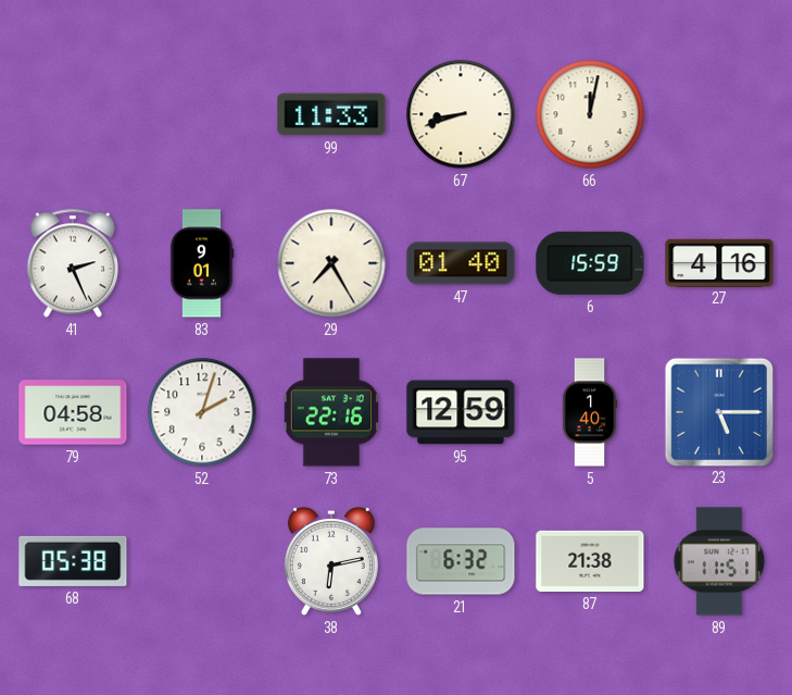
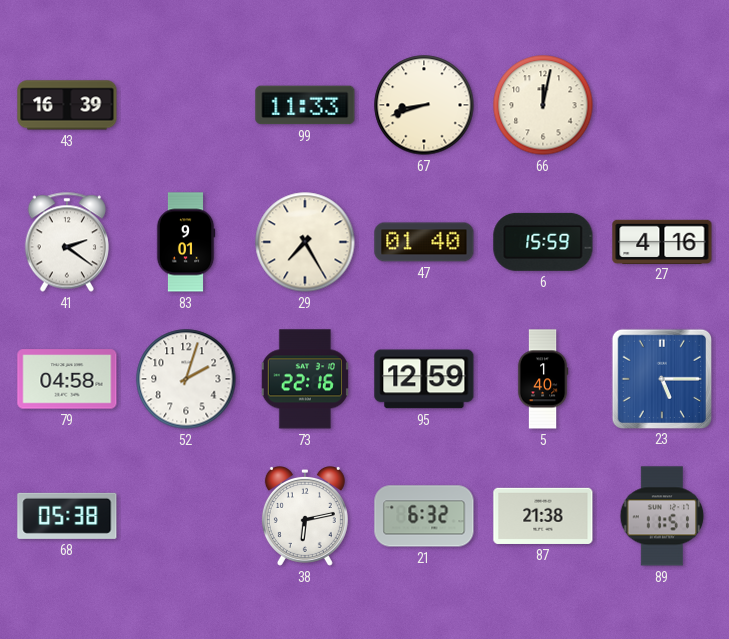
43: none -> 16:39
41: 2:26 -> 2:21
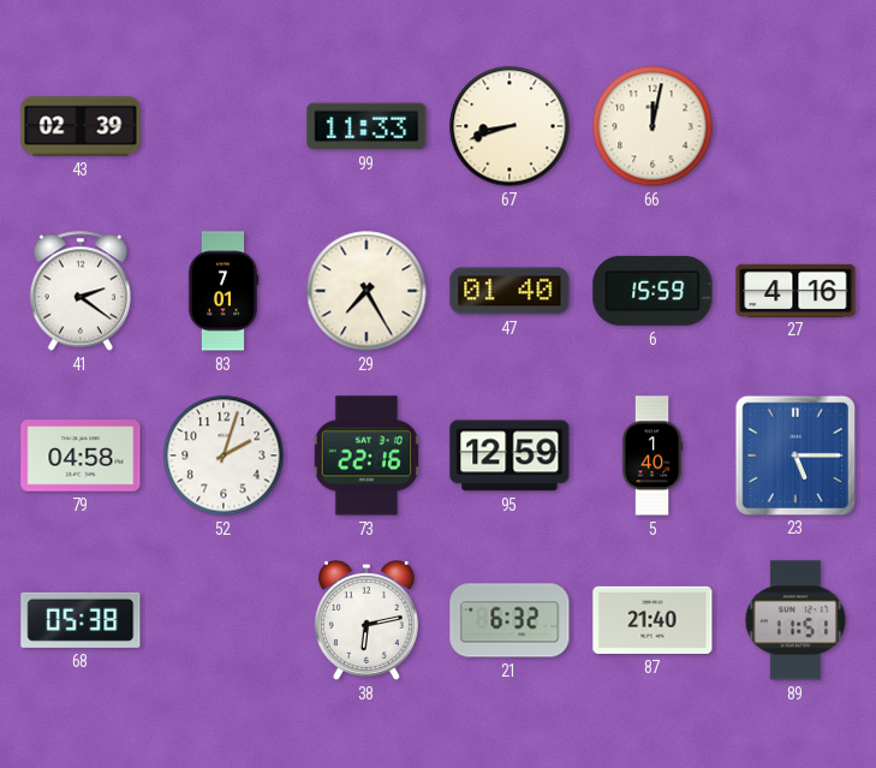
43: 16:39 -> 02:39
83: 9:01 -> 7:01
87: 21:38 -> 21:40
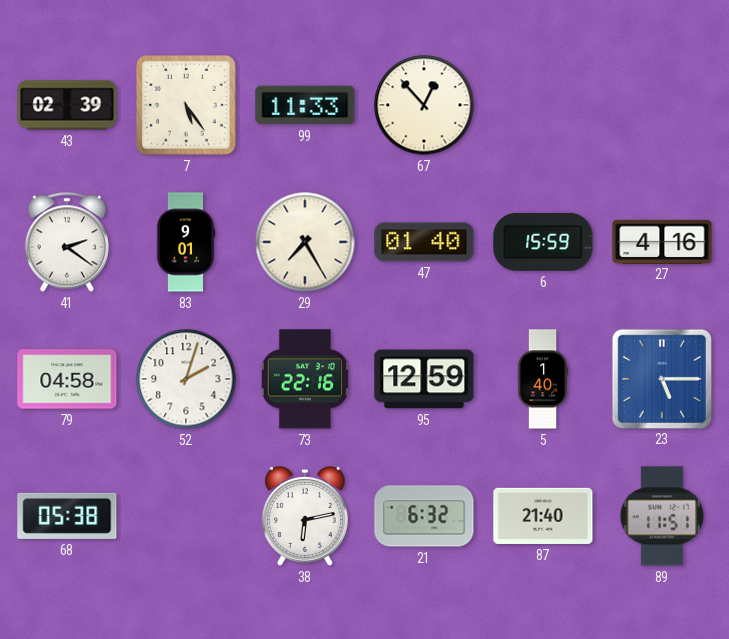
7: none -> 5:24
67: 8:42 -> 12:53
66: 12:02 -> none
83: 7:01 -> 9:01
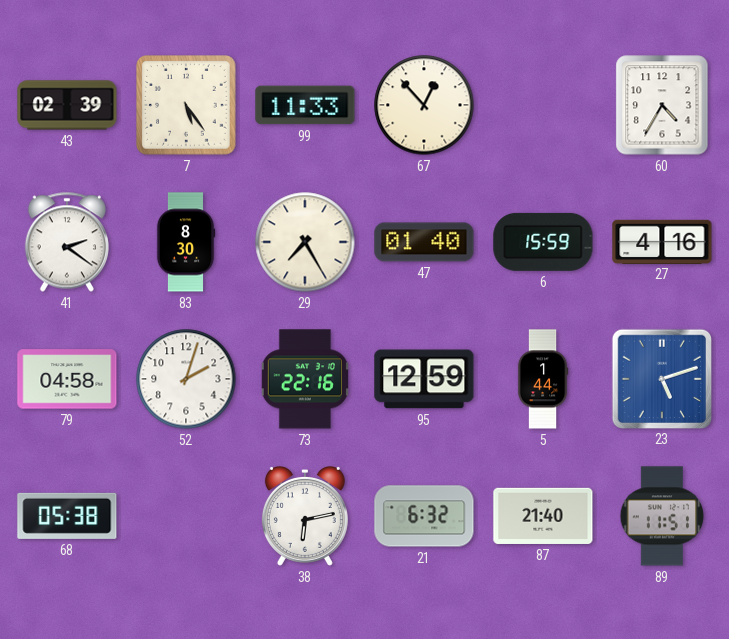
60: none -> 4:35
83: 9:01 -> 8:30
5: 1:40 -> 1:44
23: 5:15 -> 5:12
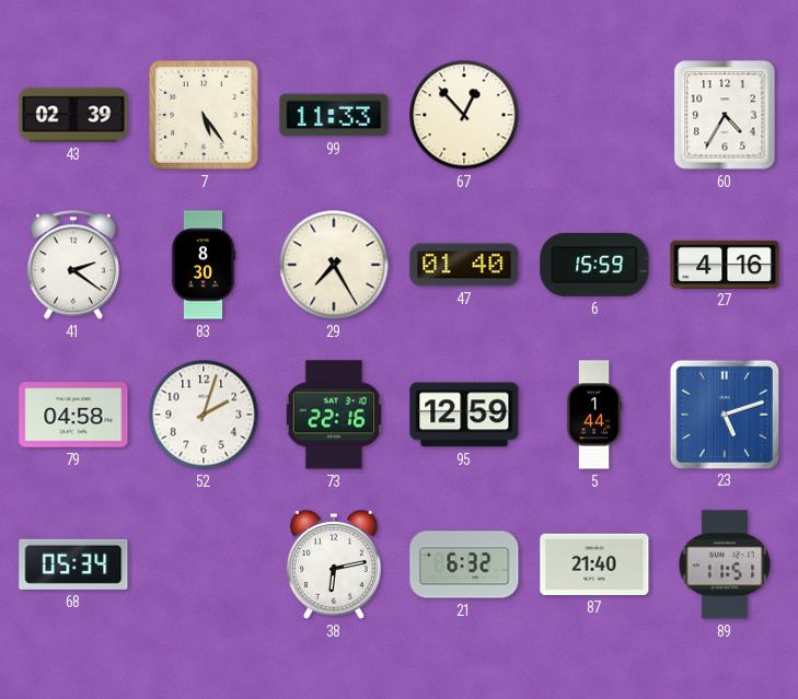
68: 05:38 -> 05:34
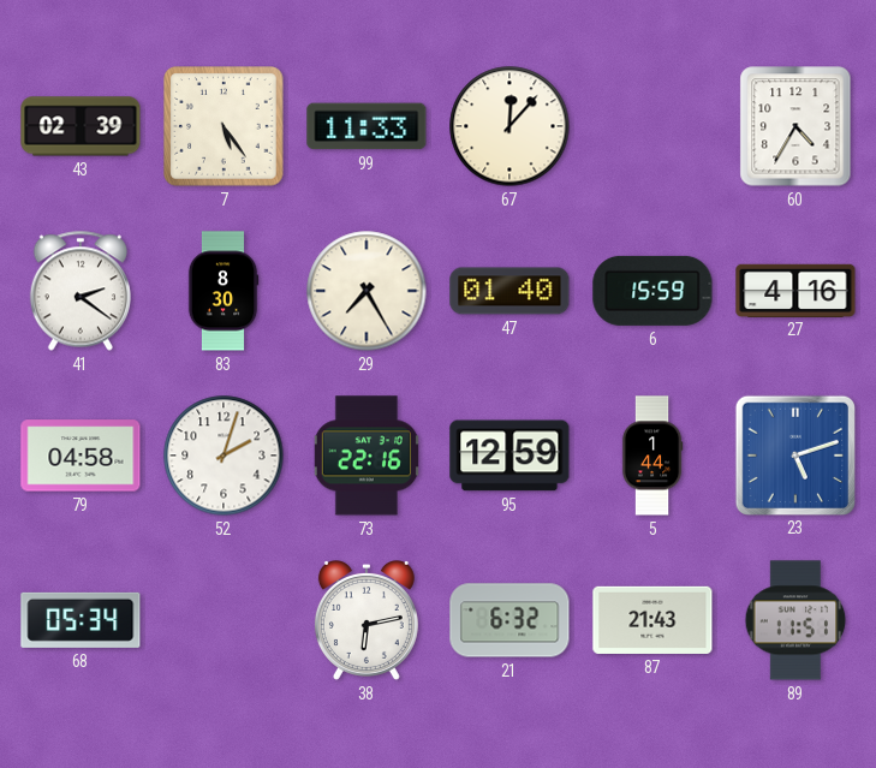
67: 12:53 -> 12:07
87: 21:40 -> 21:43
